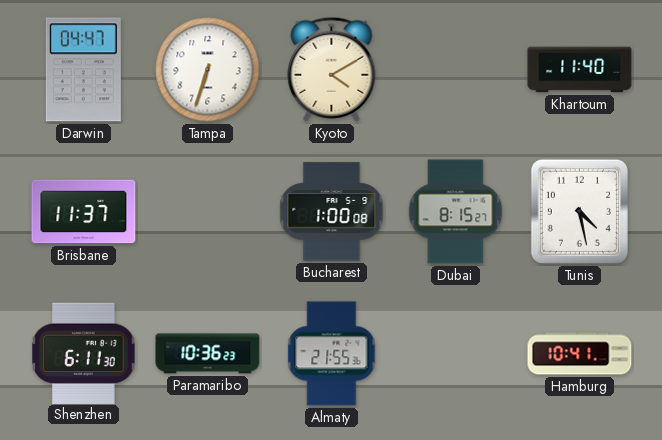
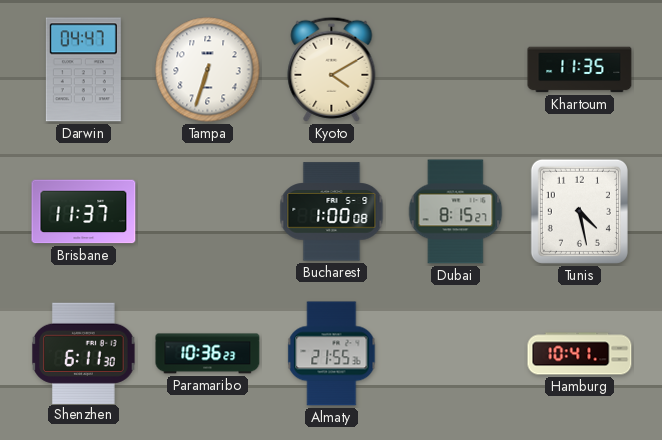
Khartoum: 11:40 -> 11:35
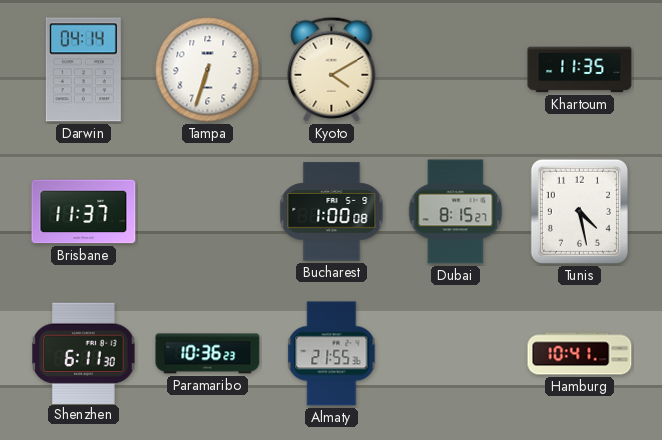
Darwin: 04:47 -> 04:14
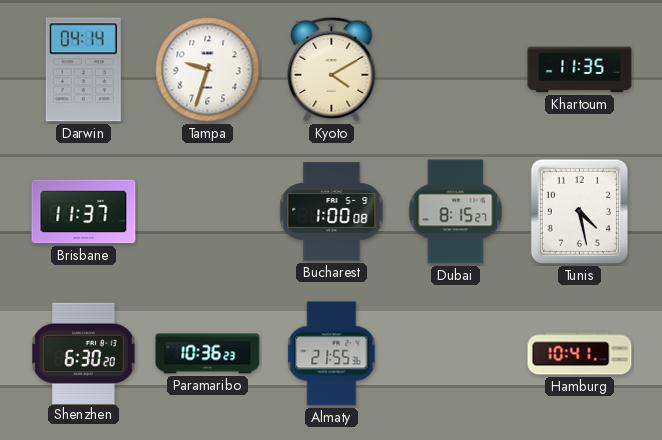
Tampa: 6:33 -> 9:33
Shenzhen: 6:11 -> 6:30
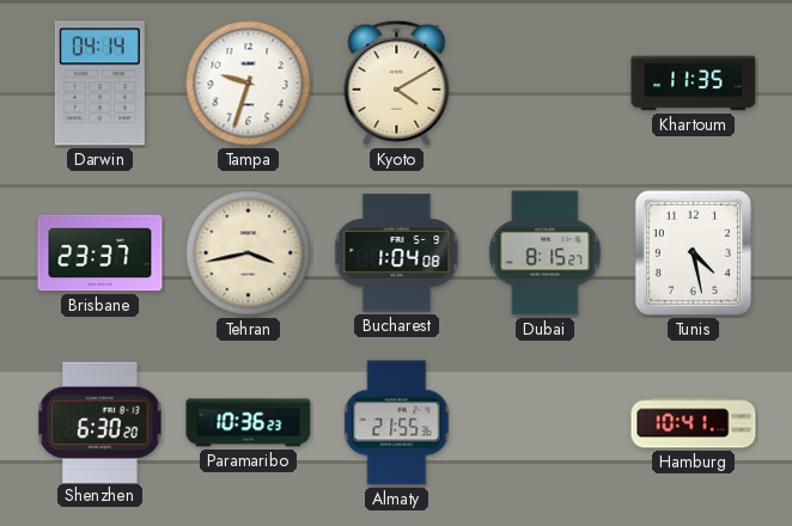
Brisbane: 11:37 -> 23:37
Tehran: none -> 3:43
Bucharest: 1:00 -> 1:04
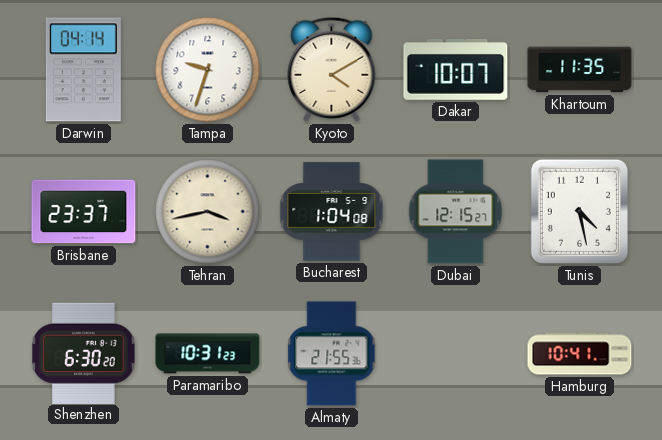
Dakar: none -> 10:07
Dubai: 8:15 -> 12:15
Paramaribo: 10:36 -> 10:31
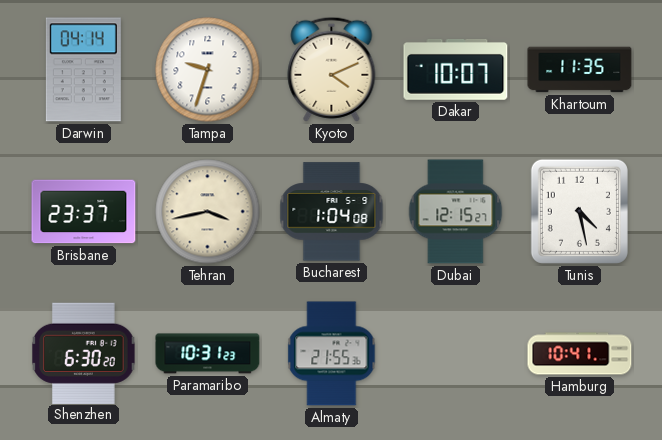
Kyoto: 4:10 -> 4:11
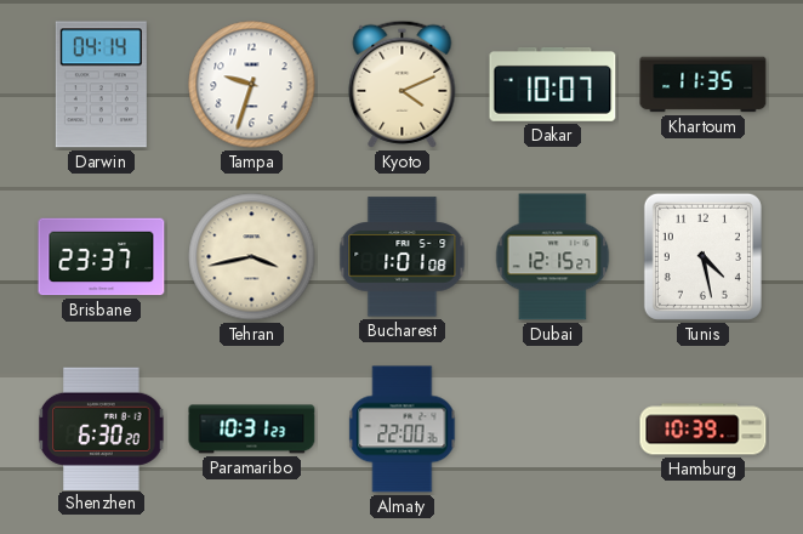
Bucharest: 1:04 -> 1:01
Almaty: 21:55 -> 22:00
Hamburg: 10:41 -> 10:39
